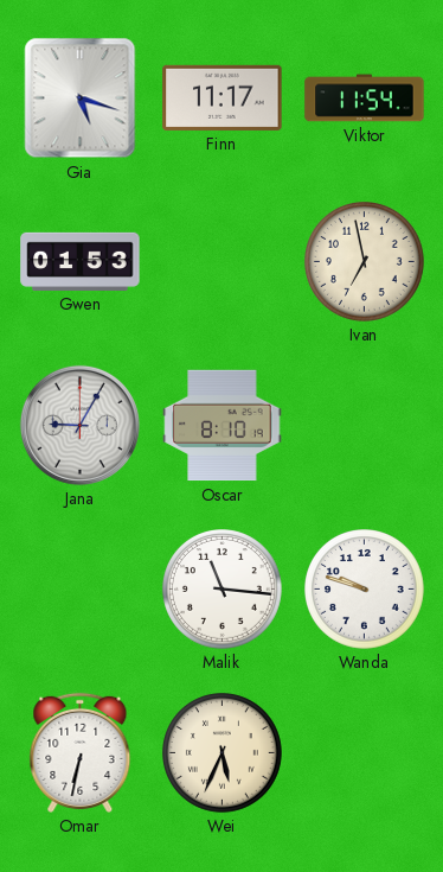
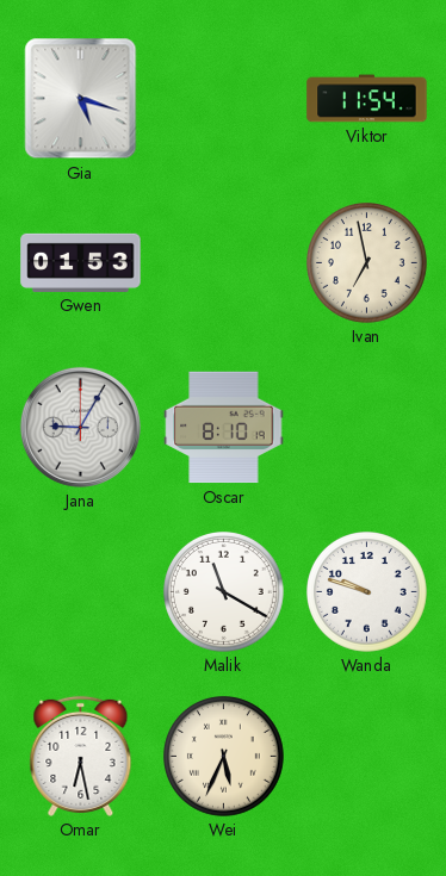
Finn: 11:17 -> none
Malik: 11:16 -> 11:20
Omar: 6:32 -> 6:28
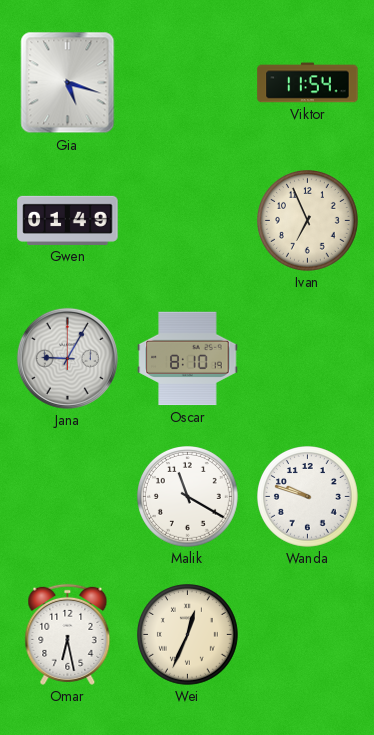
Gwen: 01:53 -> 01:49
Ivan: 6:58 -> 6:56
Wei: 5:34 -> 12:34
